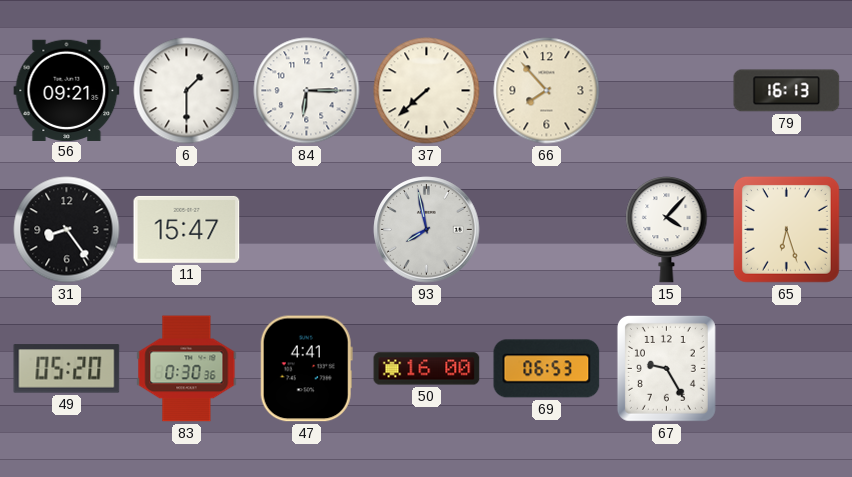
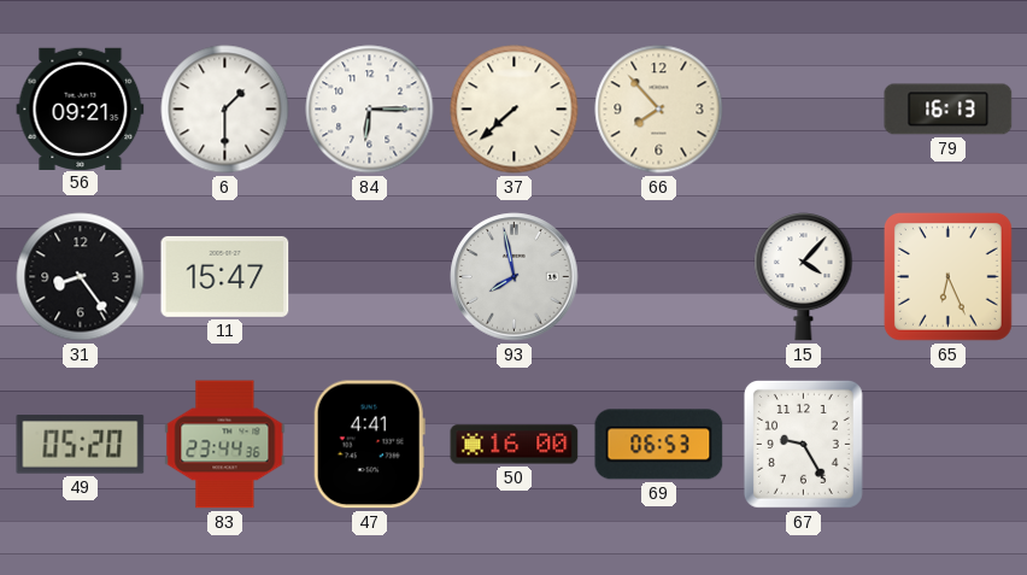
65: 6:27 -> 6:26
83: 0:30 -> 23:44
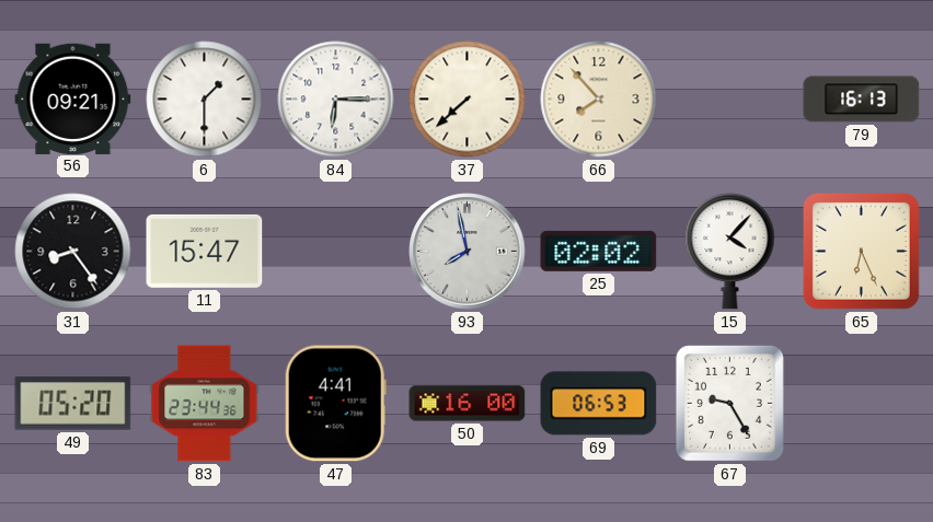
25: none -> 02:02
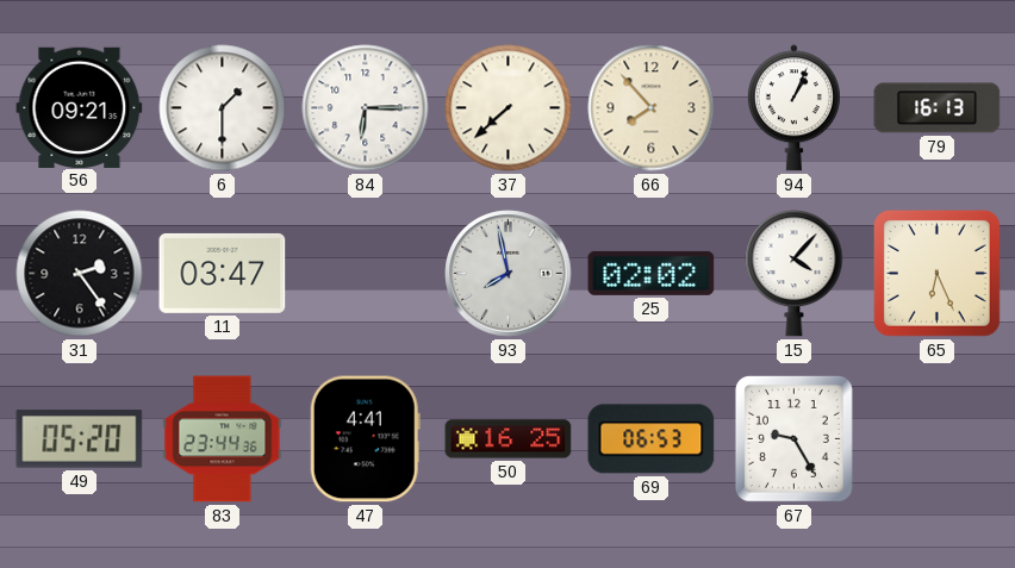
94: none -> 1:04
31: 8:24 -> 2:24
11: 15:47 -> 03:47
50: 16:00 -> 16:25
